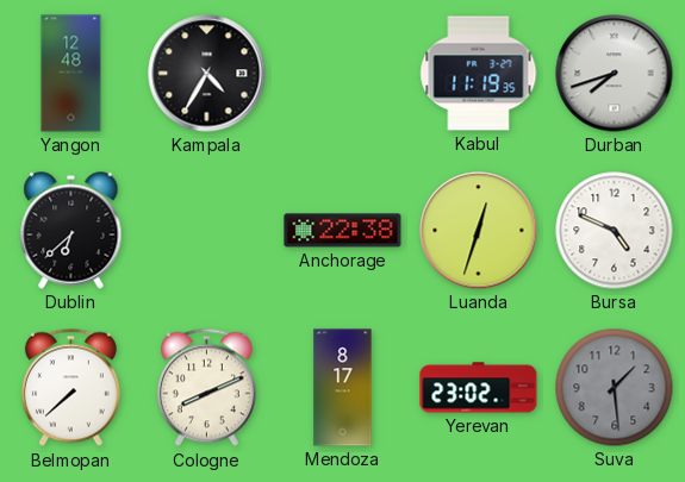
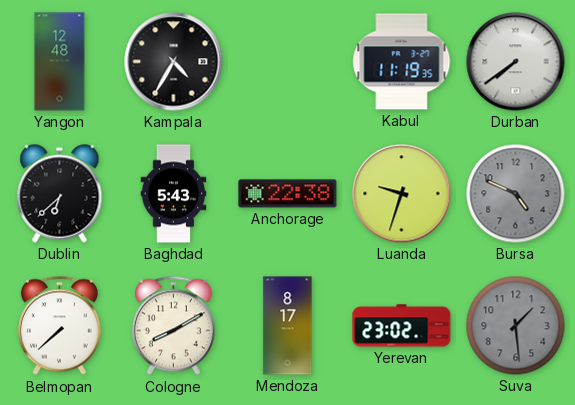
Durban: 7:42 -> 7:39
Baghdad: none -> 5:43
Luanda: 12:33 -> 9:33
Bursa dial: white -> grey
Cologne: 8:11 -> 8:10
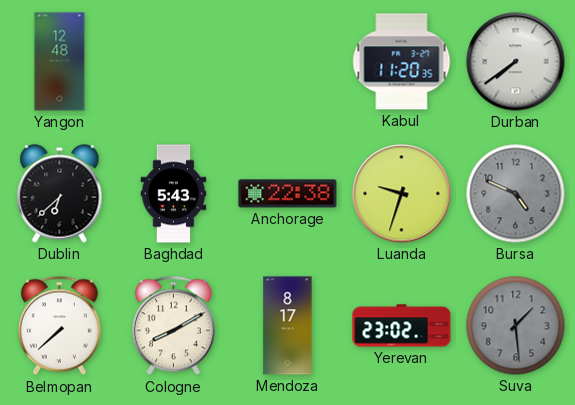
Kampala: 4:35 -> none
Kabul: 11:19 -> 11:20
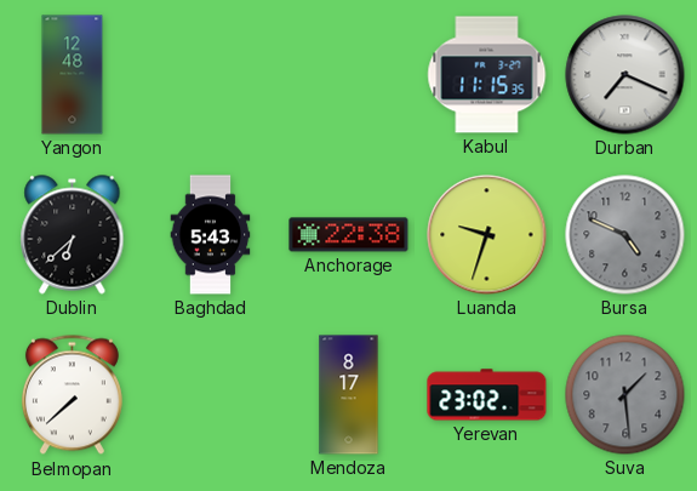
Kabul: 11:20 -> 11:15
Durban: 7:39 -> 7:19
Cologne: 8:10 -> none
